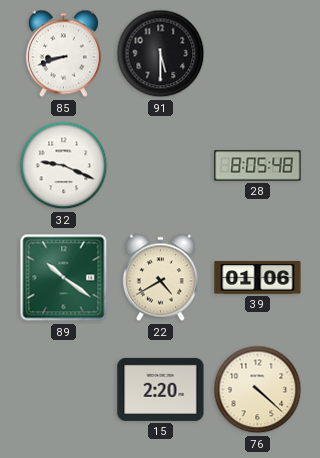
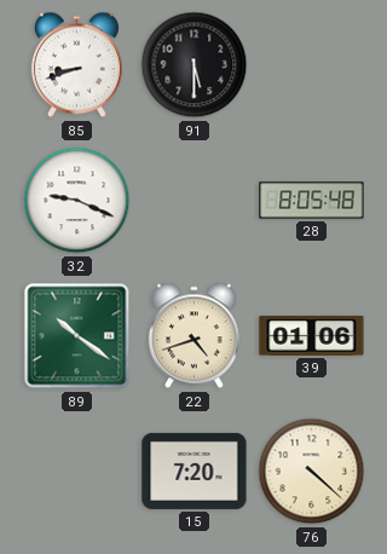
22: 4:40 -> 4:42
15: 2:20 -> 7:20
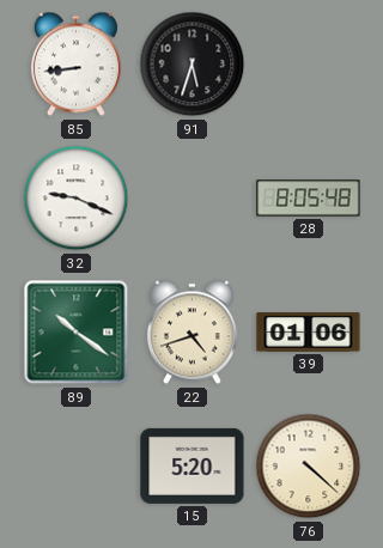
85: 8:42 -> 8:44
91: 5:30 -> 5:33
15: 7:20 -> 5:20
